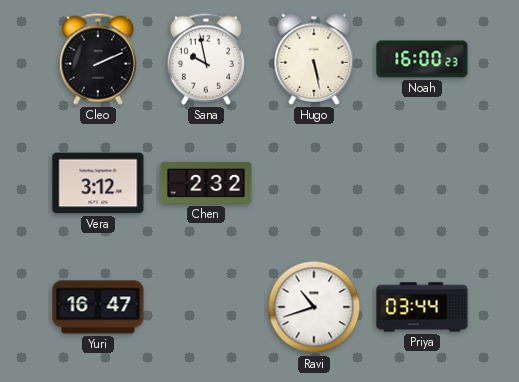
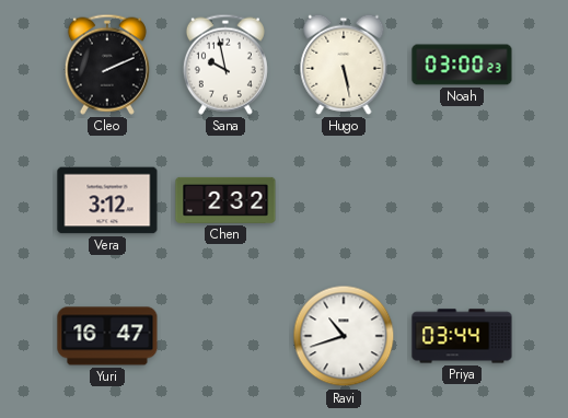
Noah: 16:00 -> 03:00
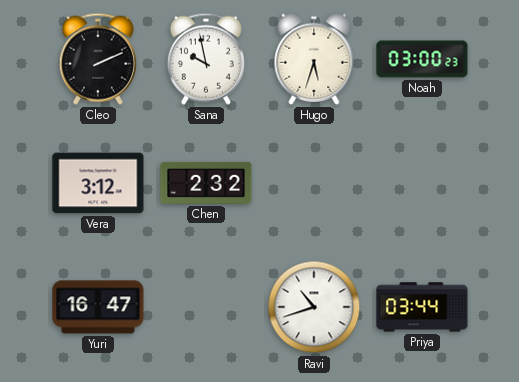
Hugo: 5:28 -> 5:33
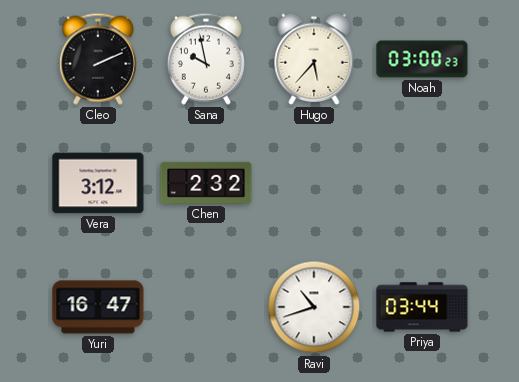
Hugo: 5:33 -> 5:37
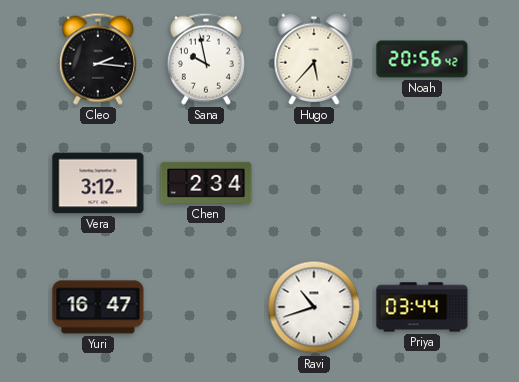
Cleo: 2:11 -> 2:16
Noah: 03:00 -> 20:56
Chen: 2:32 -> 2:34
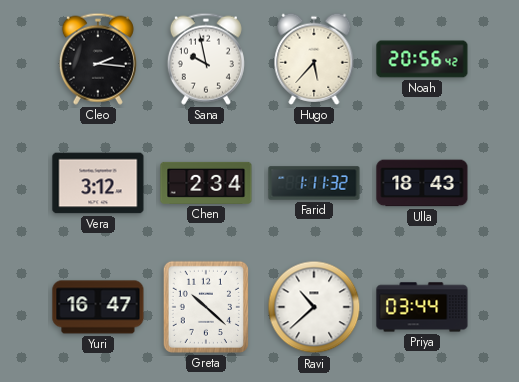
Farid: none -> 1:11
Ulla: none -> 18:43
Greta: none -> 10:22
Ravi: 10:42 -> 10:38
